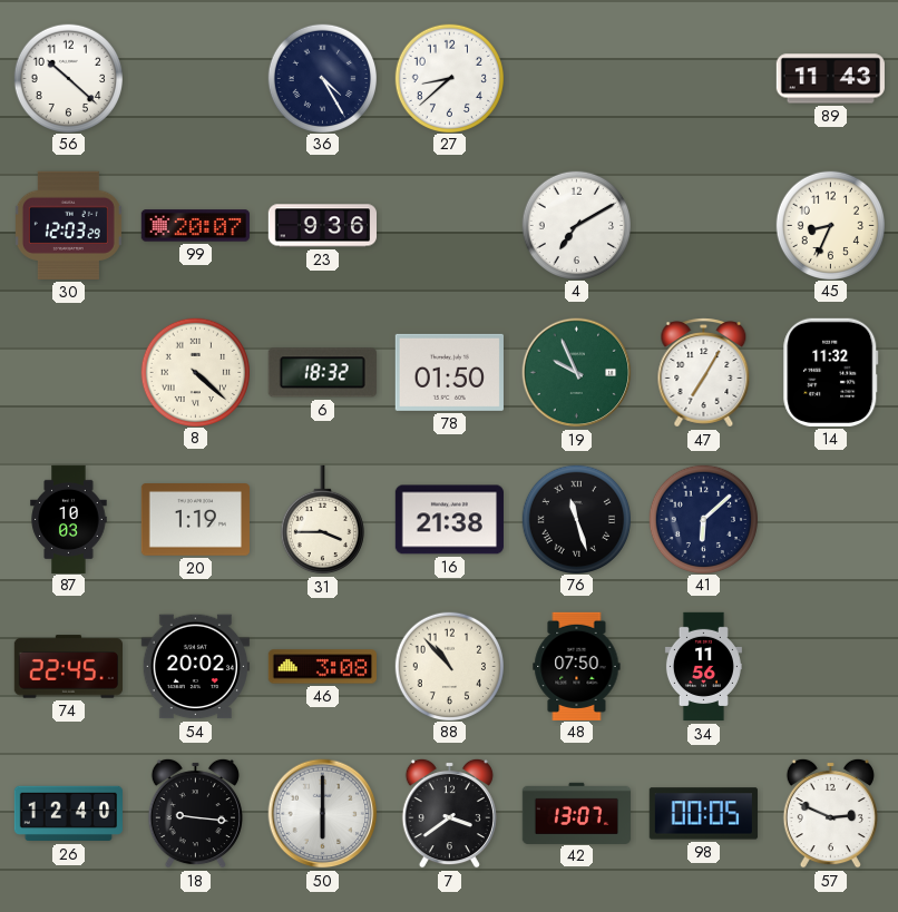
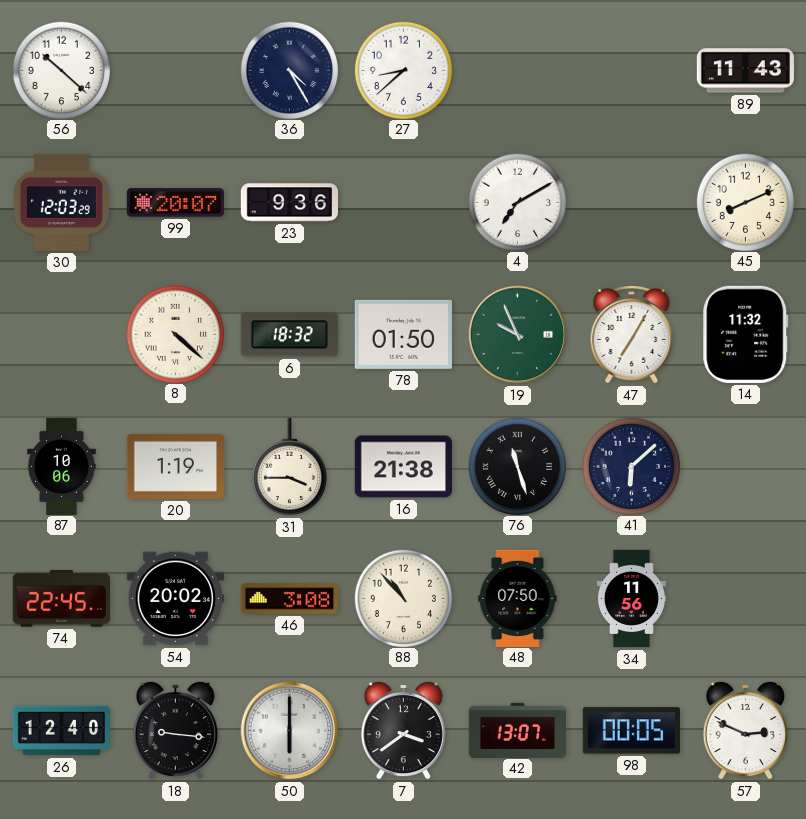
45: 8:34 -> 8:11
87: 10:03 -> 10:06
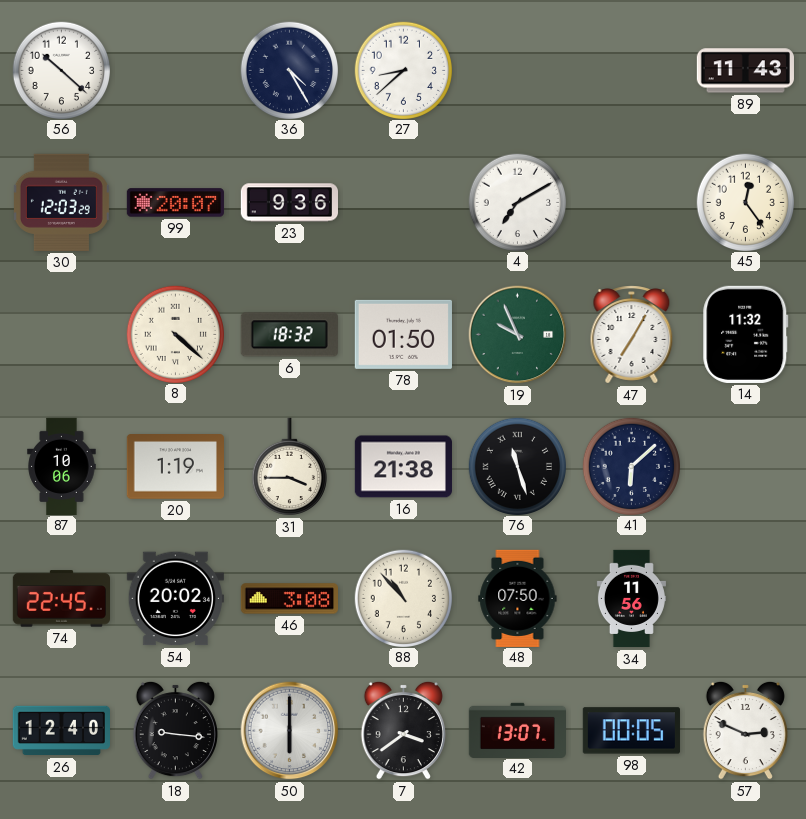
45: 8:11 -> 12:24
